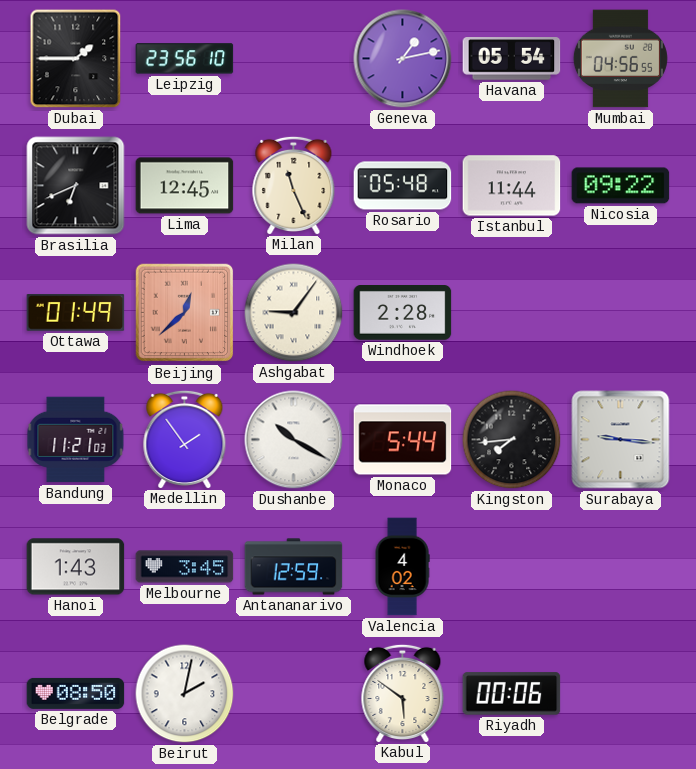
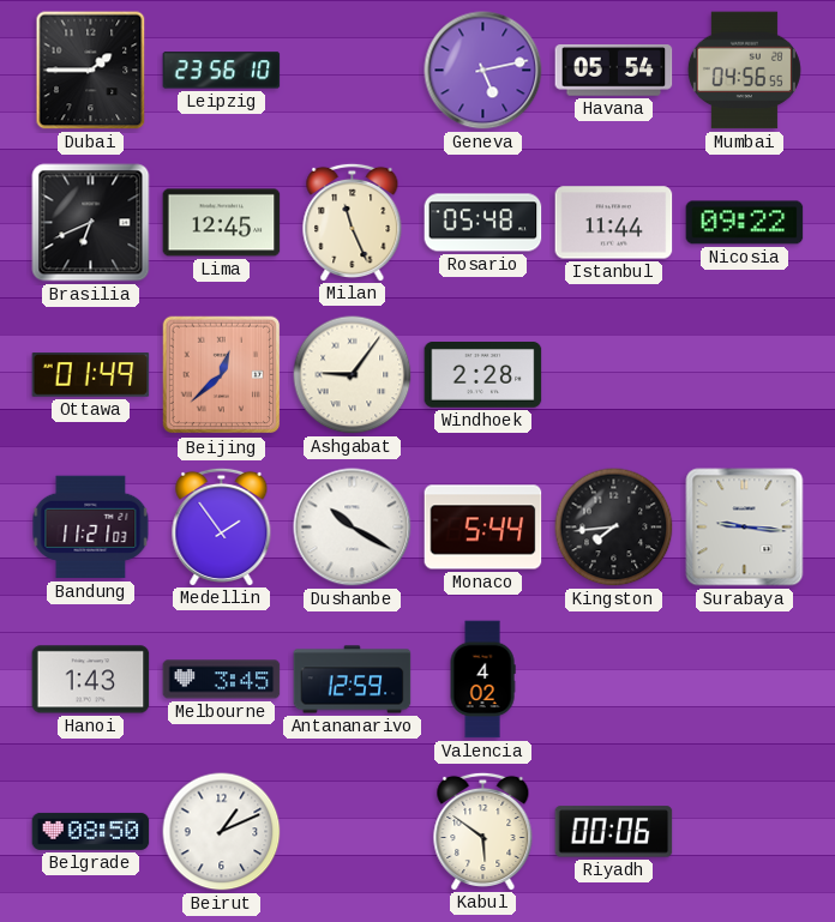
Geneva: 1:13 -> 5:13
Beirut: 2:02 -> 1:11
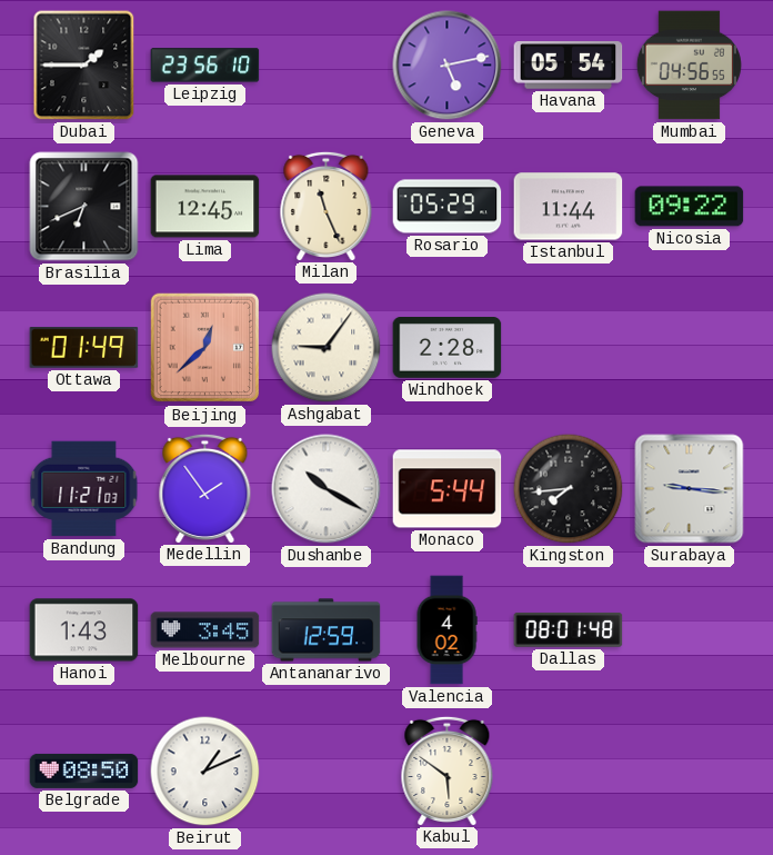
Rosario: 05:48 -> 05:29
Dallas: none -> 08:01
Riyadh: 00:06 -> none
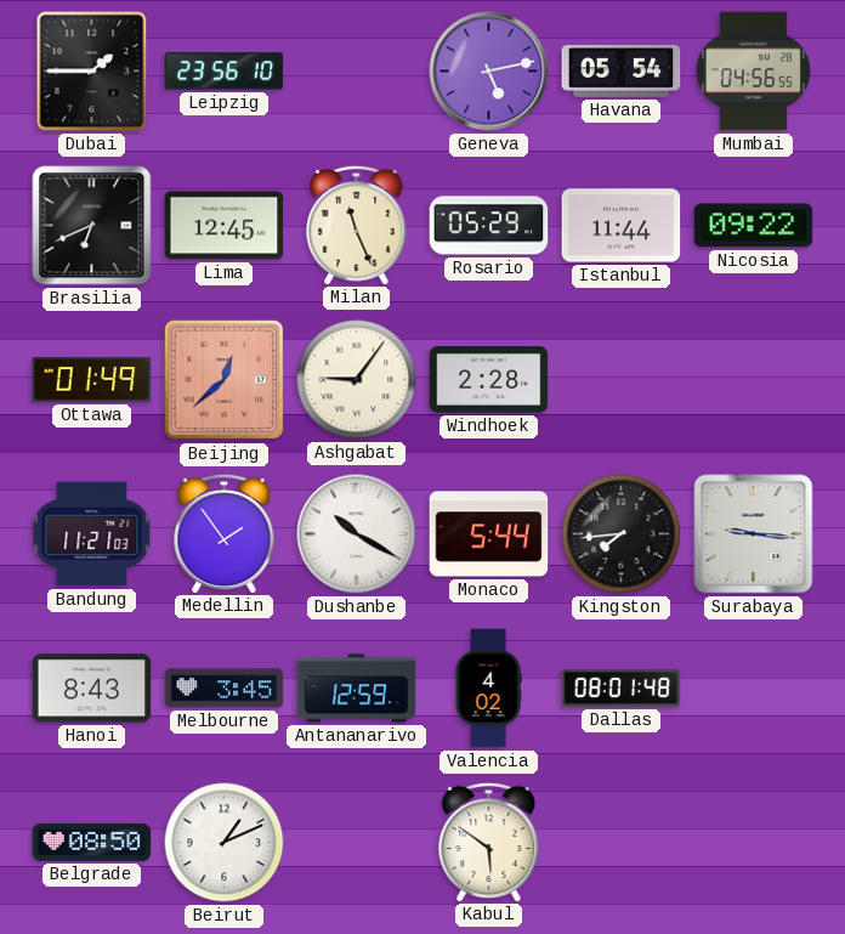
Hanoi: 1:43 -> 8:43
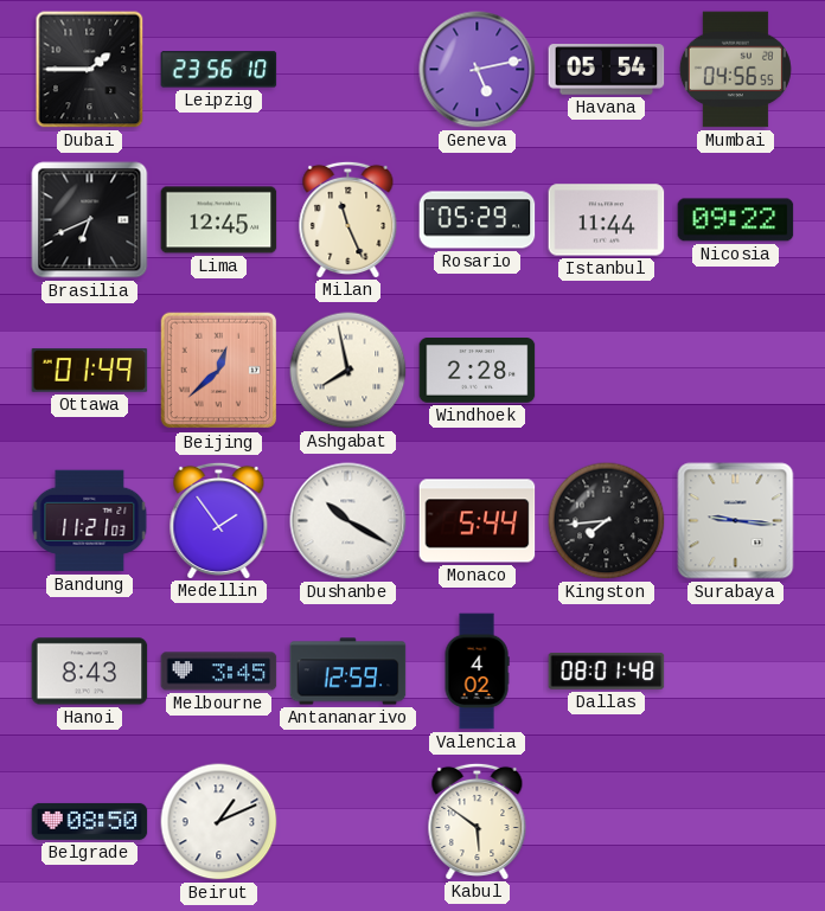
Ashgabat: 9:06 -> 7:58
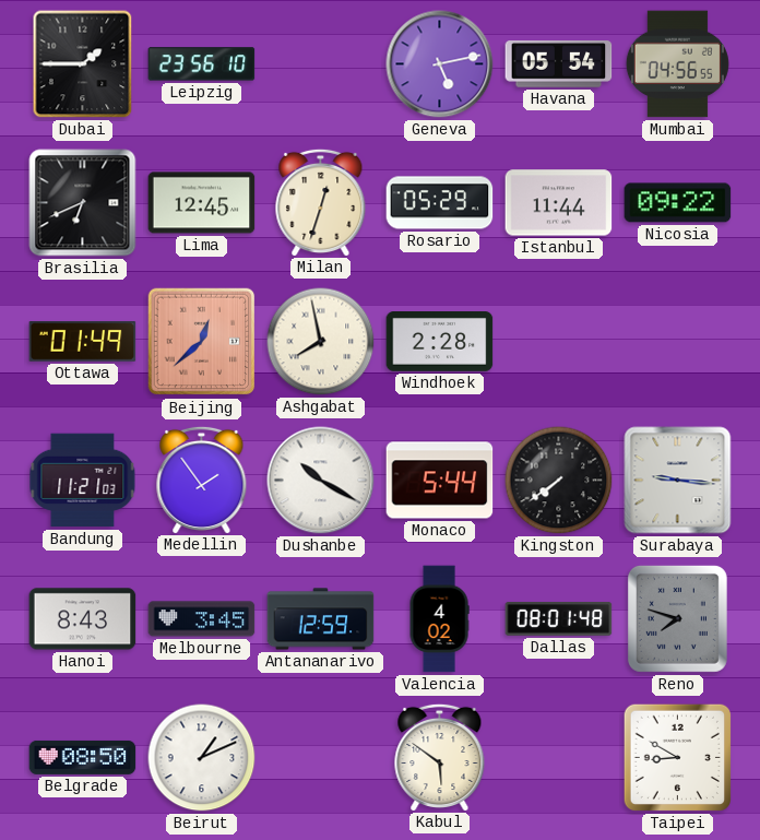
Milan: 11:26 -> 12:33
Kingston: 7:44 -> 7:39
Reno: none -> 7:48
Taipei: none -> 8:50
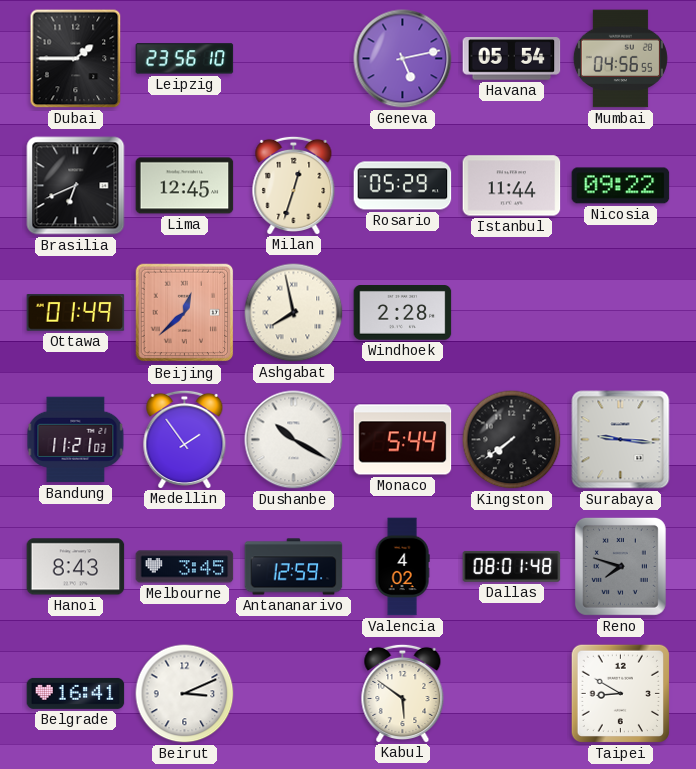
Belgrade: 08:50 -> 16:41
Beirut: 1:11 -> 3:11
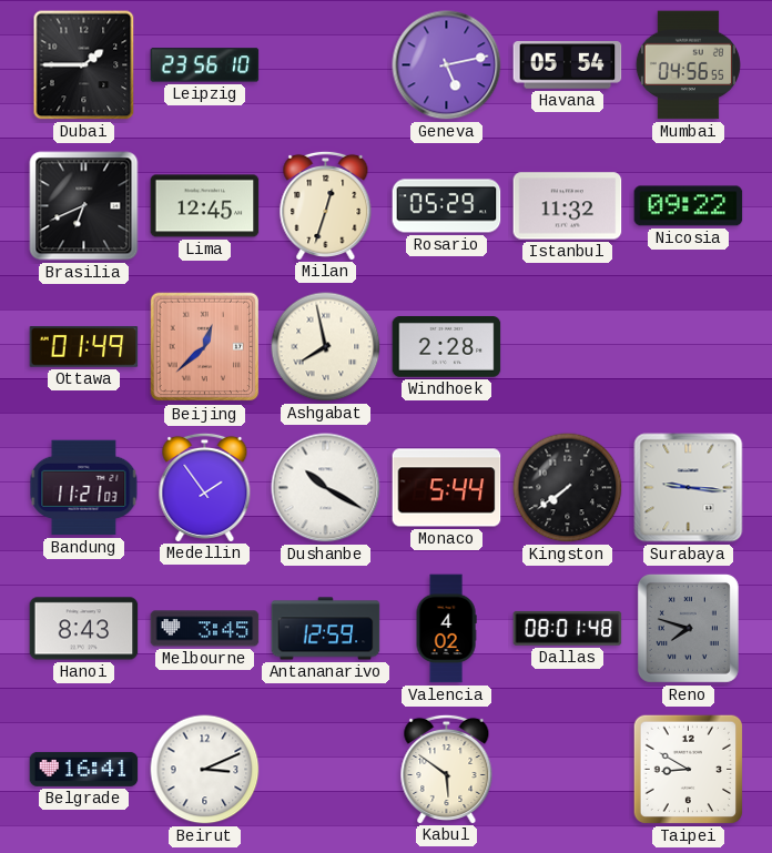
Istanbul: 11:44 -> 11:32
